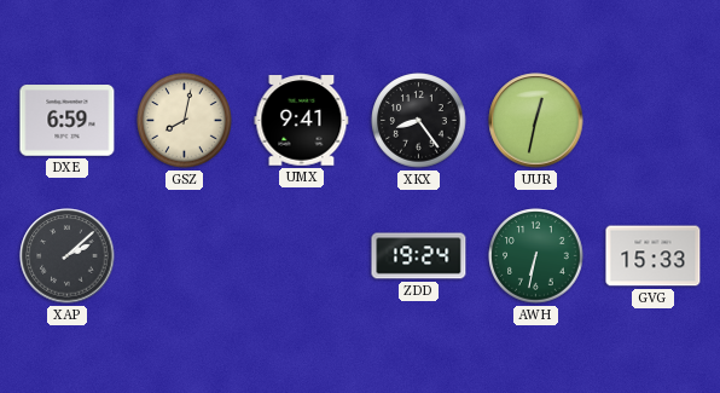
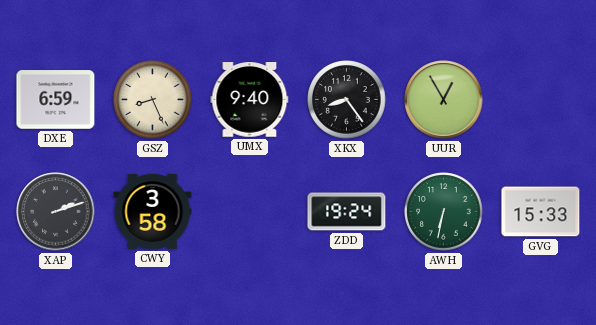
GSZ: 8:02 -> 8:26
UMX: 9:41 -> 9:40
UUR: 12:32 -> 12:55
XAP: 2:08 -> 2:12
CWY: none -> 3:58
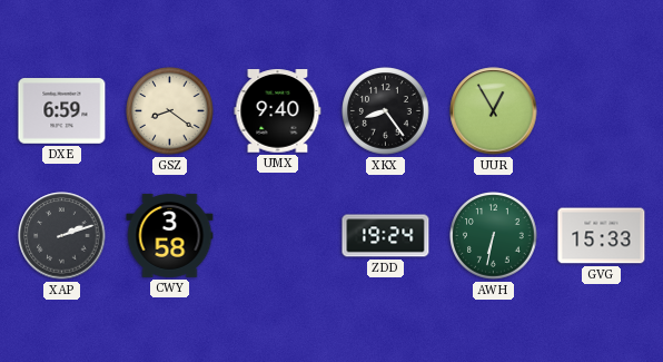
GSZ: 8:26 -> 8:21
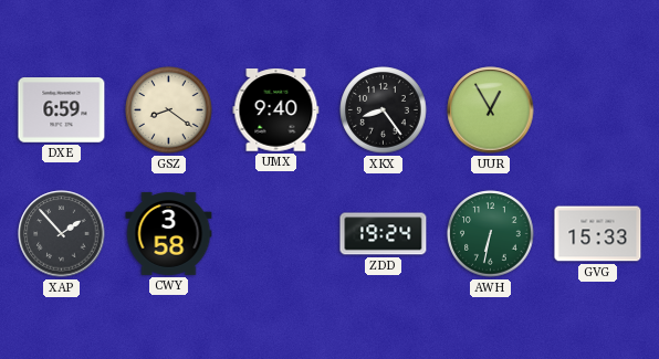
XAP: 2:12 -> 1:53
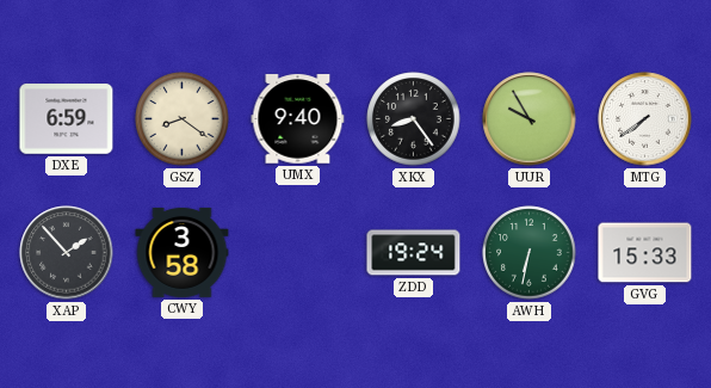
UUR: 12:55 -> 9:55
MTG: none -> 7:39
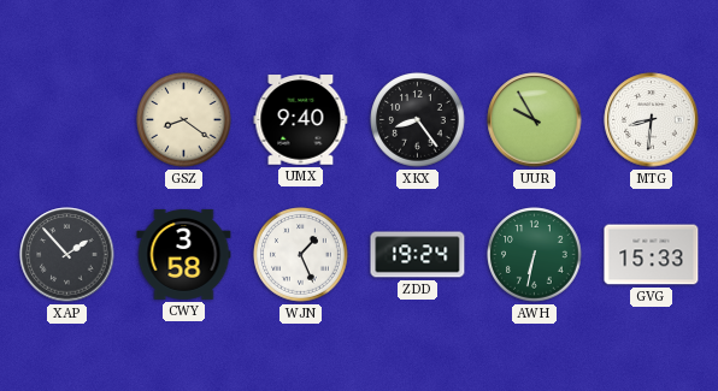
DXE: 6:59 -> none
MTG: 7:39 -> 8:31
WJN: none -> 1:26
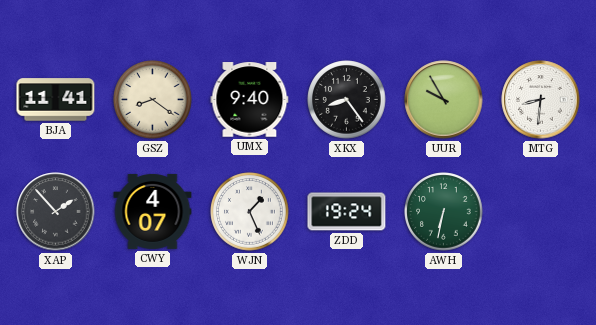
BJA: none -> 11:41
CWY: 3:58 -> 4:07
GVG: 15:33 -> none
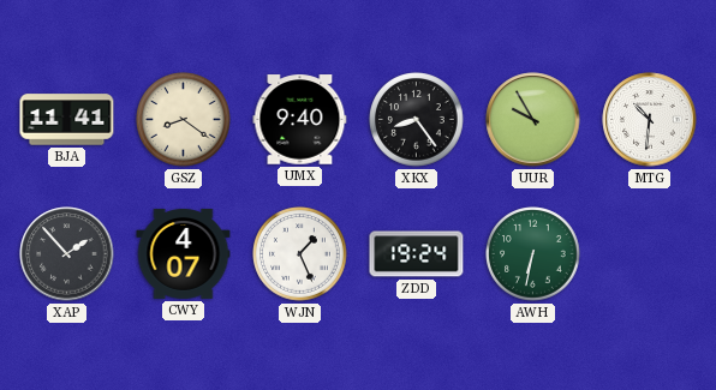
MTG: 8:31 -> 10:31
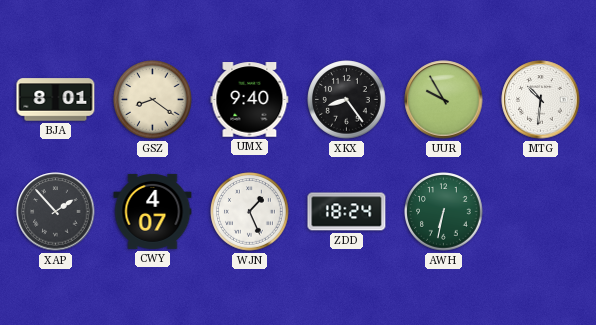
BJA: 11:41 -> 8:01
ZDD: 19:24 -> 18:24
